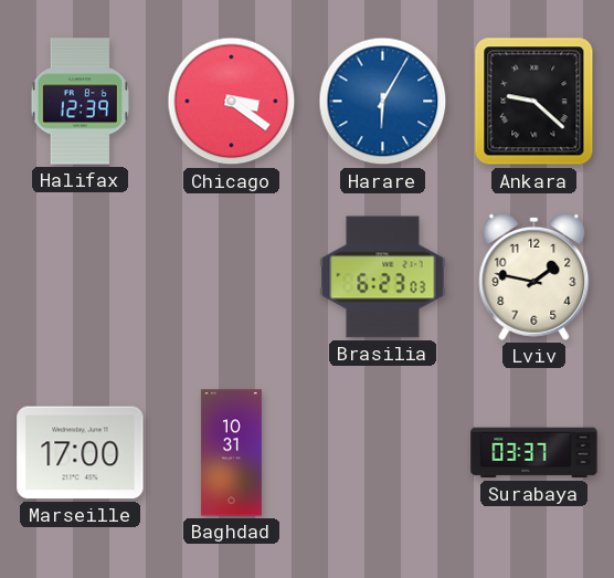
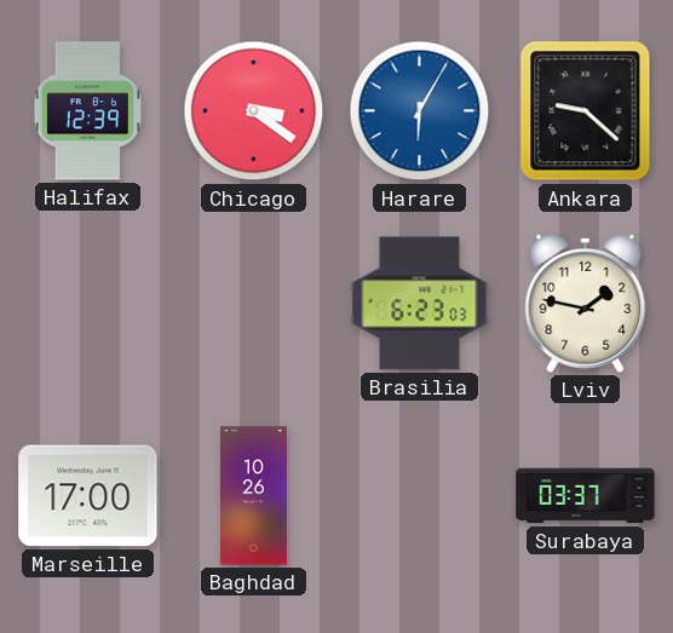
Baghdad: 10:31 -> 10:26
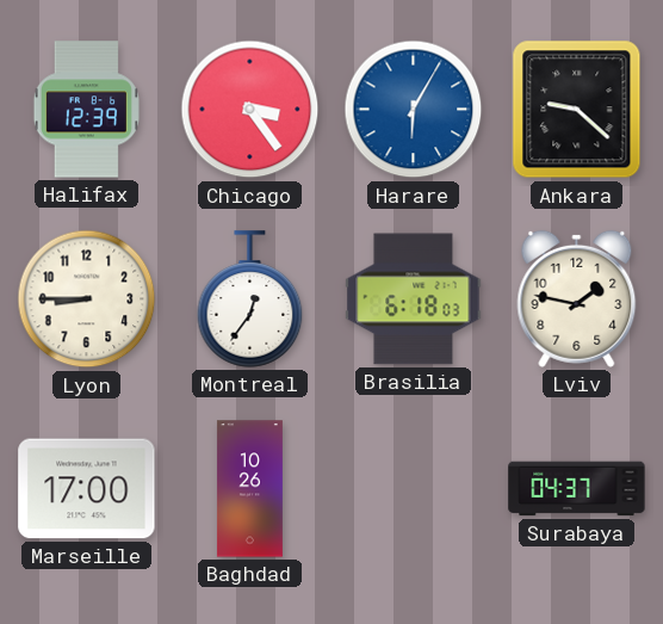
Chicago: 3:21 -> 3:24
Lyon: none -> 8:45
Montreal: none -> 12:36
Brasilia: 6:23 -> 6:18
Surabaya: 03:37 -> 04:37
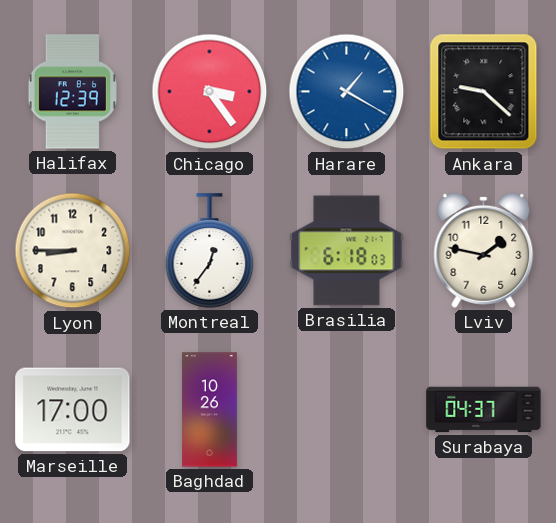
Harare: 6:05 -> 1:20
